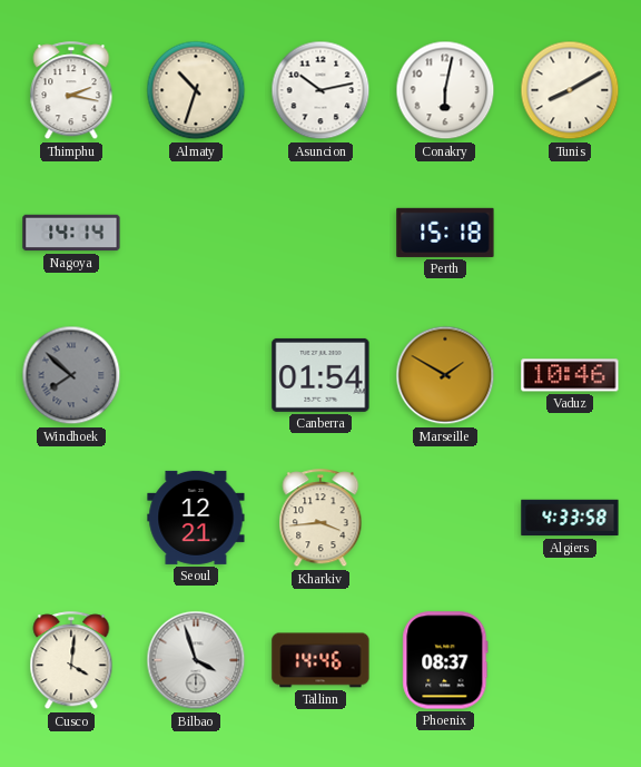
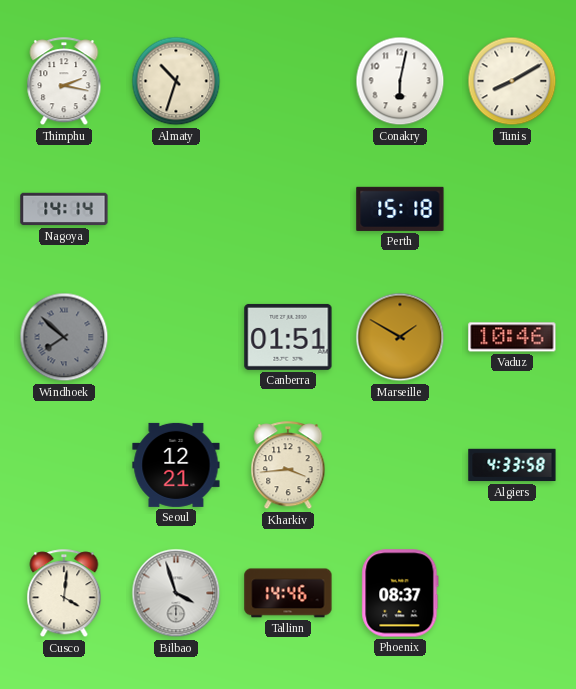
Asuncion: 10:13 -> none
Canberra: 01:54 -> 01:51
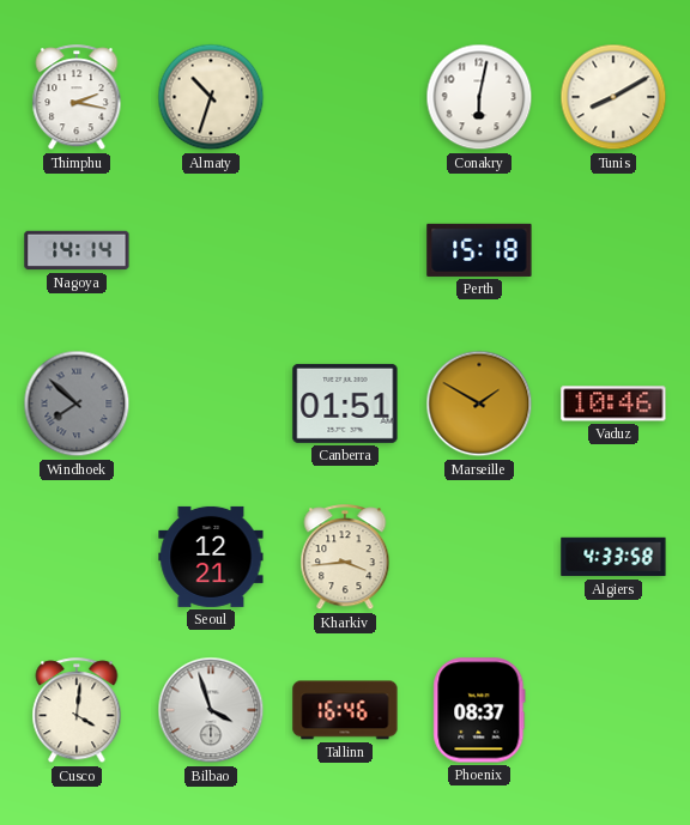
Tallinn: 14:46 -> 16:46
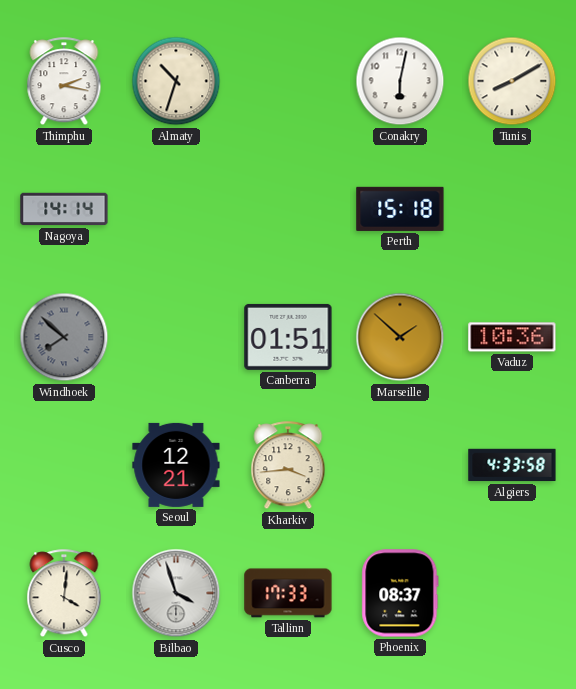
Marseille: 1:50 -> 1:52
Vaduz: 10:46 -> 10:36
Tallinn: 16:46 -> 17:33
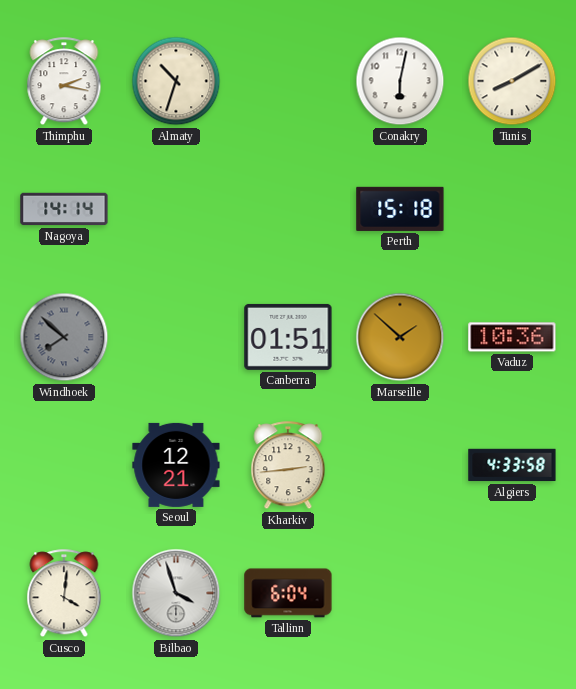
Kharkiv: 3:44 -> 2:44
Tallinn: 17:33 -> 6:04
Phoenix: 08:37 -> none
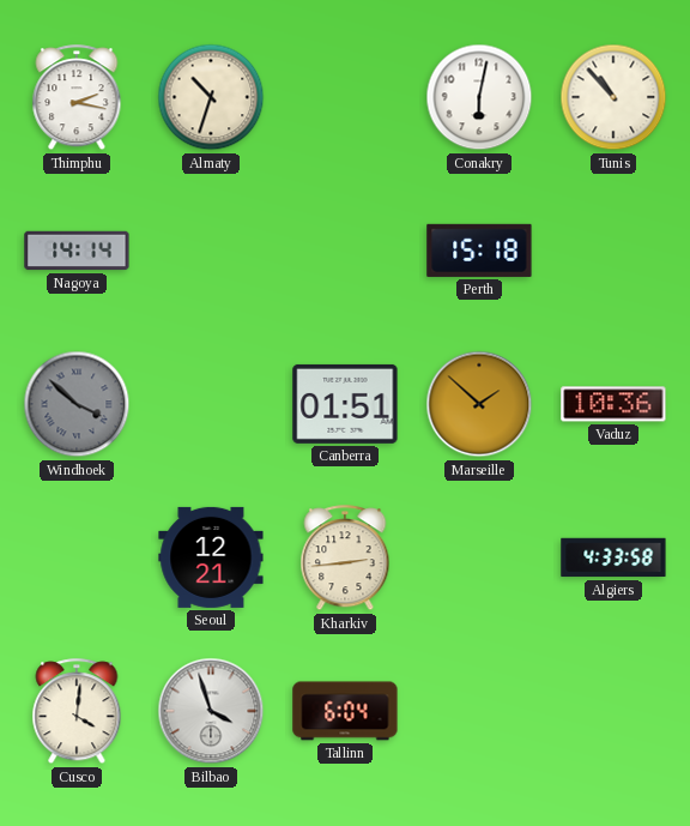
Tunis: 8:10 -> 10:53
Windhoek: 7:52 -> 3:52
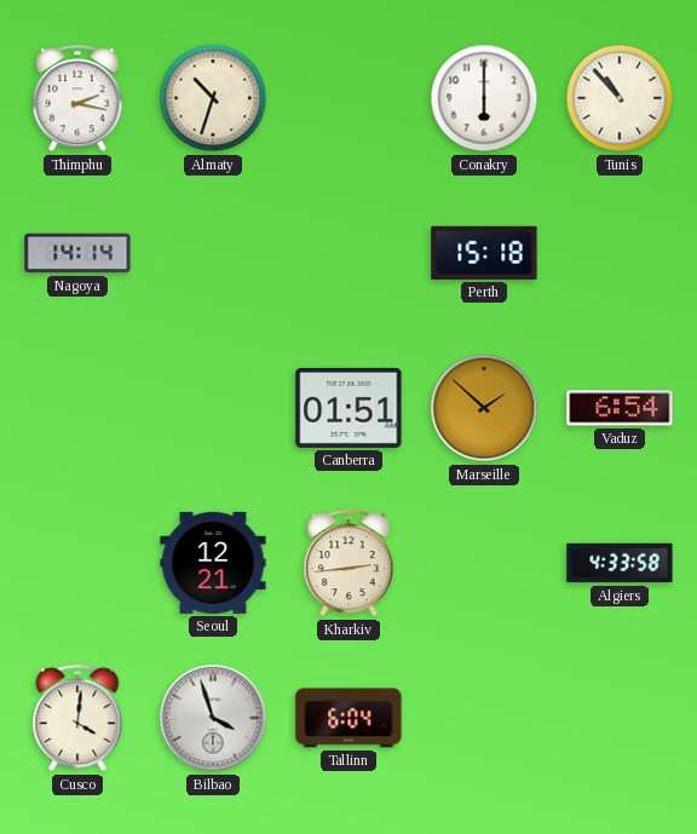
Conakry: 6:02 -> 6:00
Windhoek: 3:52 -> none
Vaduz: 10:36 -> 6:54
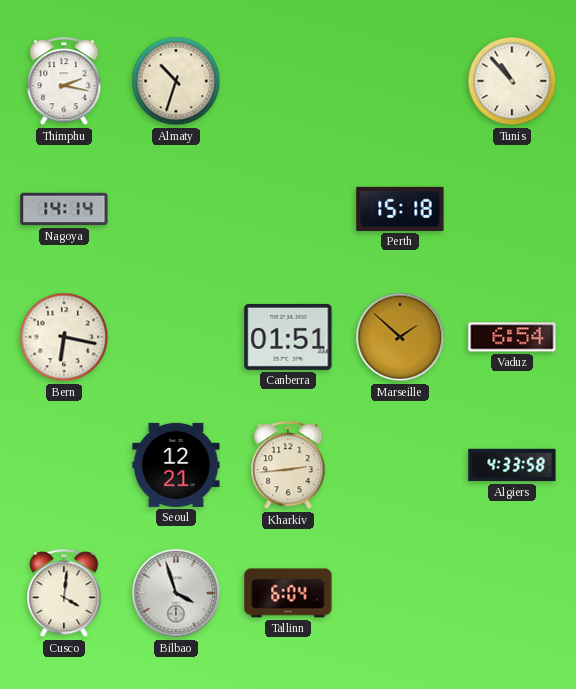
Conakry: 6:00 -> none
Bern: none -> 6:17
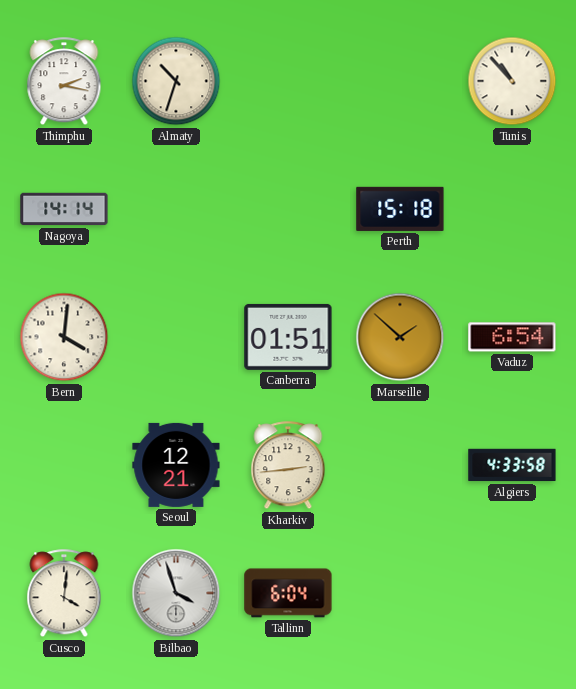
Bern: 6:17 -> 4:01
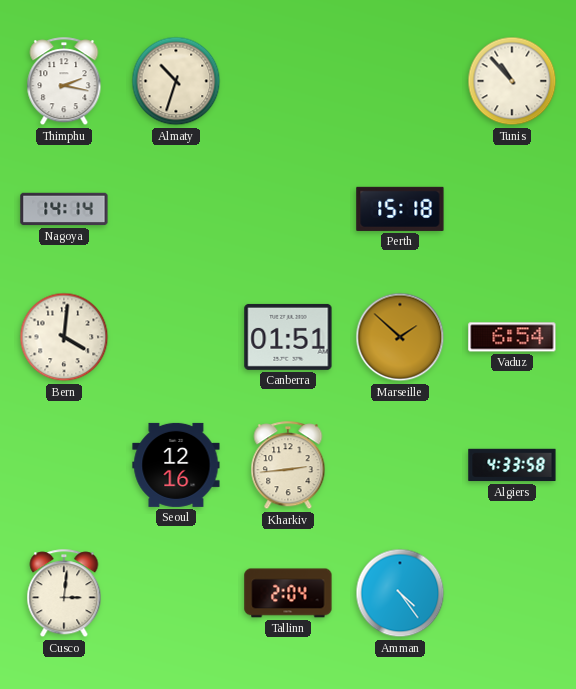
Seoul: 12:21 -> 12:16
Cusco: 4:01 -> 3:01
Bilbao: 3:57 -> none
Tallinn: 6:04 -> 2:04
Amman: none -> 4:24
